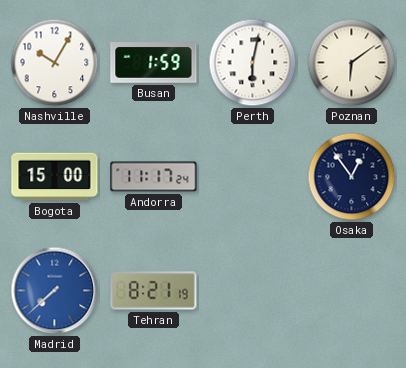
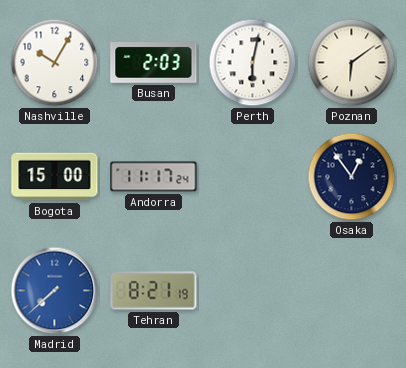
Busan: 1:59 -> 2:03
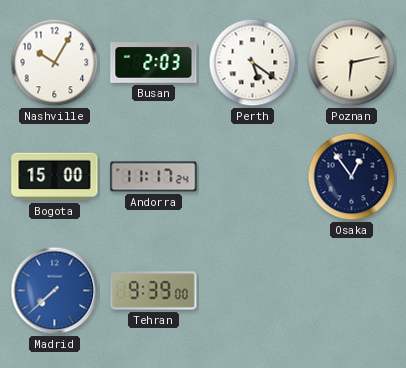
Perth: 6:02 -> 5:21
Poznan: 6:09 -> 6:13
Tehran: 8:21 -> 9:39
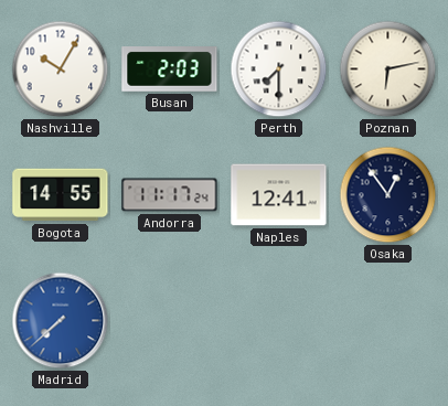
Perth: 5:21 -> 7:30
Bogota: 15:00 -> 14:55
Naples: none -> 12:41
Tehran: 9:39 -> none
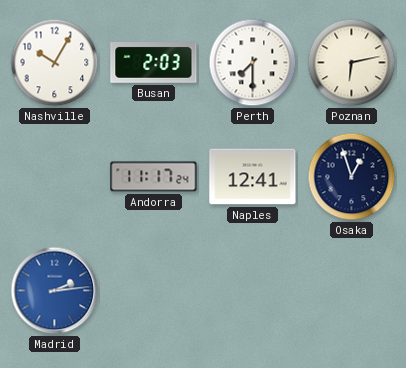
Bogota: 14:55 -> none
Osaka: 12:54 -> 12:57
Madrid: 7:38 -> 2:14
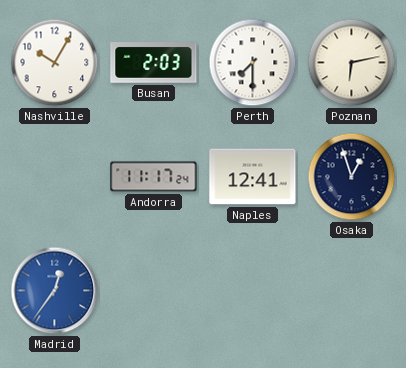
Madrid: 2:14 -> 12:36
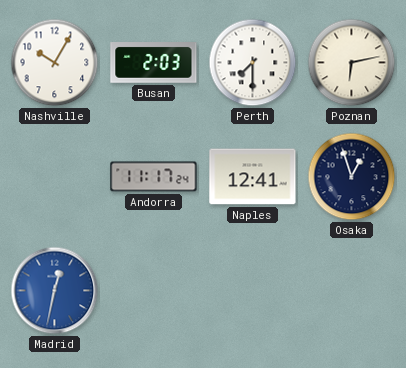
Madrid: 12:36 -> 12:32
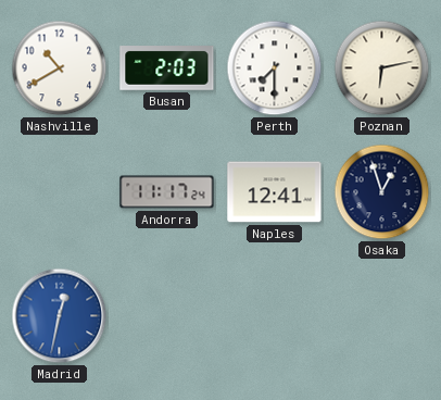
Nashville: 10:05 -> 10:40
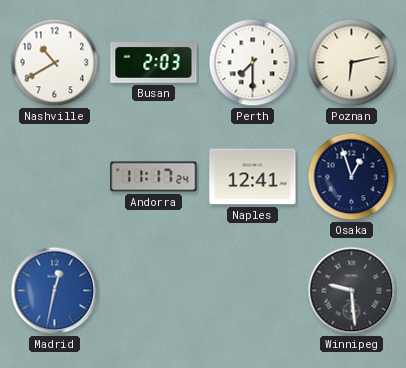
Winnipeg: none -> 9:29
